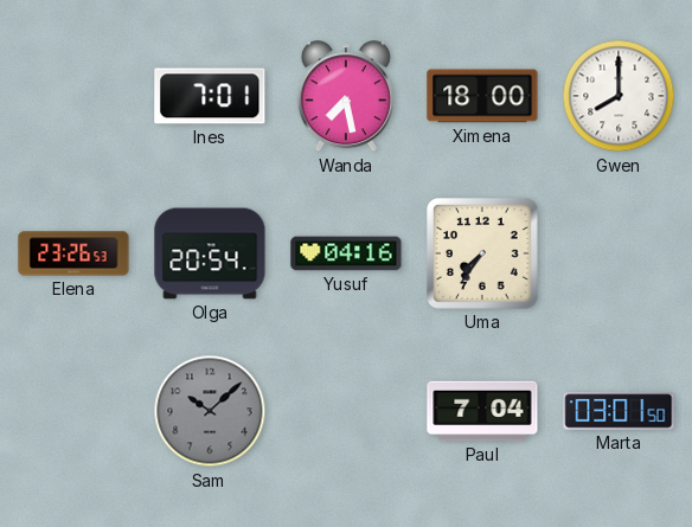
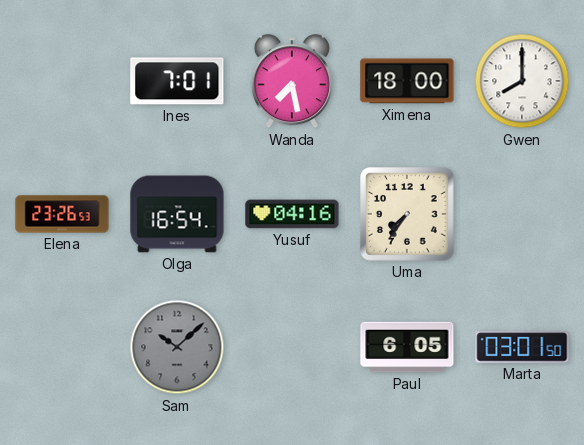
Olga: 20:54 -> 16:54
Paul: 7:04 -> 6:05
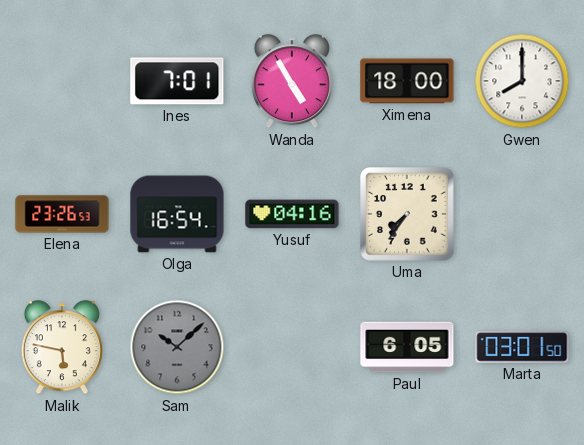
Wanda: 7:28 -> 4:55
Malik: none -> 5:47
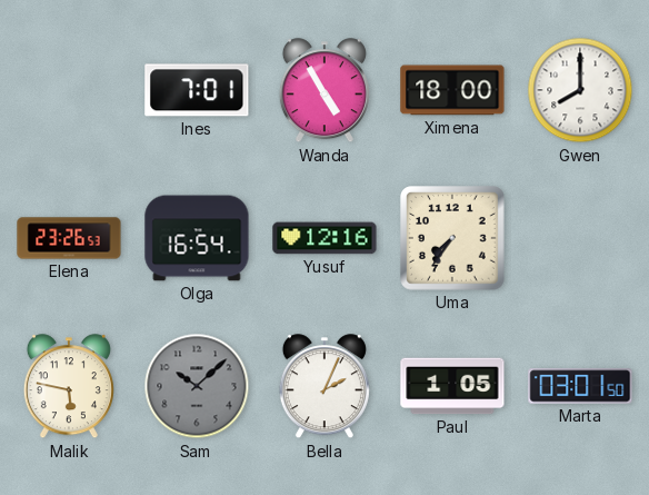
Yusuf: 04:16 -> 12:16
Bella: none -> 2:04
Paul: 6:05 -> 1:05
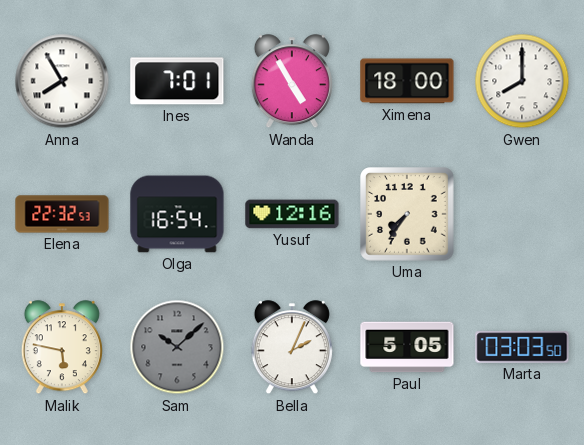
Anna: none -> 7:55
Elena: 23:26 -> 22:32
Paul: 1:05 -> 5:05
Marta: 03:01 -> 03:03
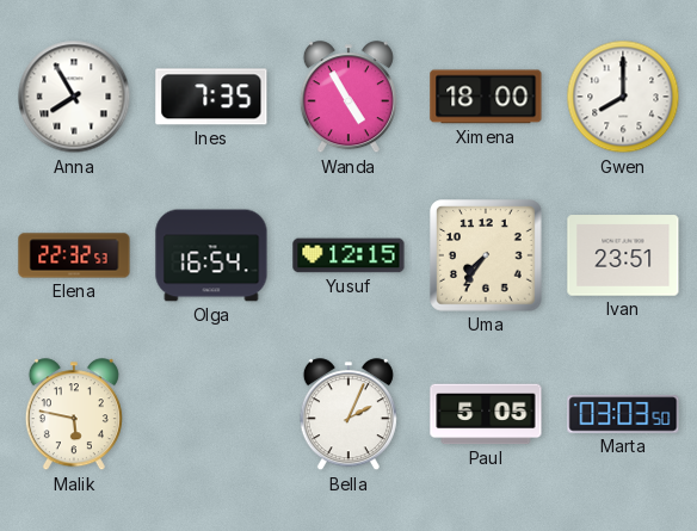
Ines: 7:01 -> 7:35
Yusuf: 12:16 -> 12:15
Ivan: none -> 23:51
Sam: 10:08 -> none
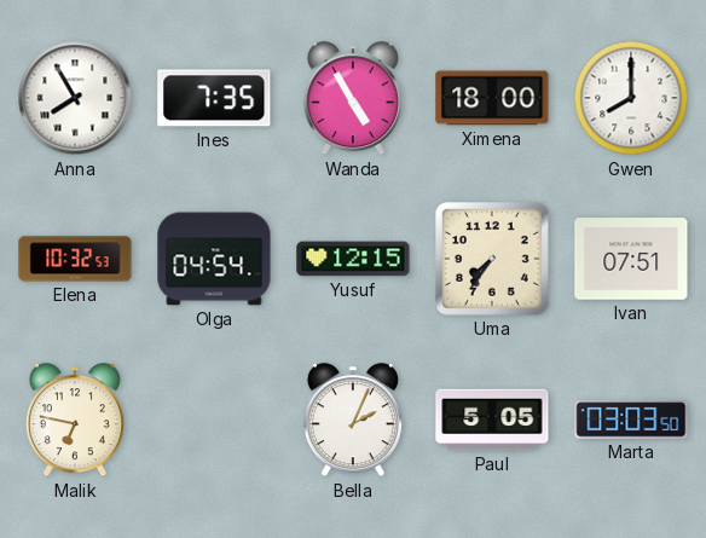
Elena: 22:32 -> 10:32
Olga: 16:54 -> 04:54
Ivan: 23:51 -> 07:51
Malik: 5:47 -> 6:47
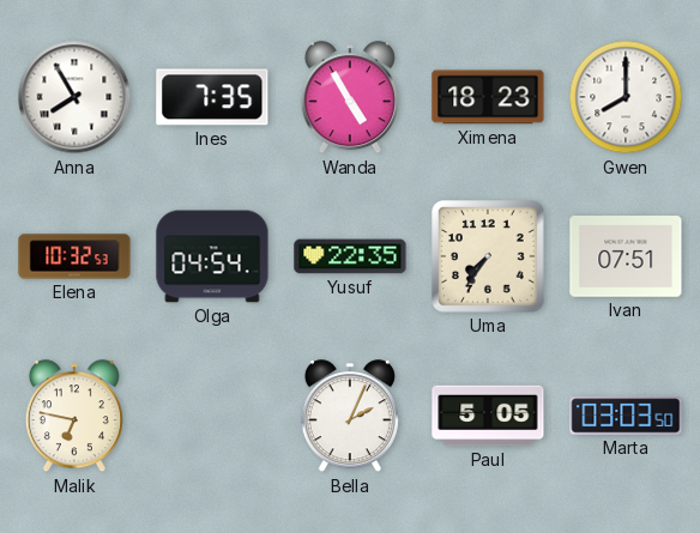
Ximena: 18:00 -> 18:23
Yusuf: 12:15 -> 22:35
